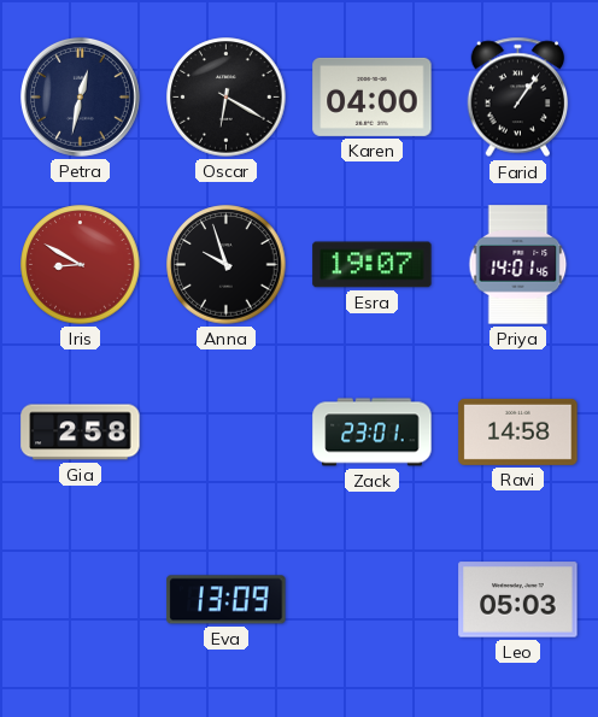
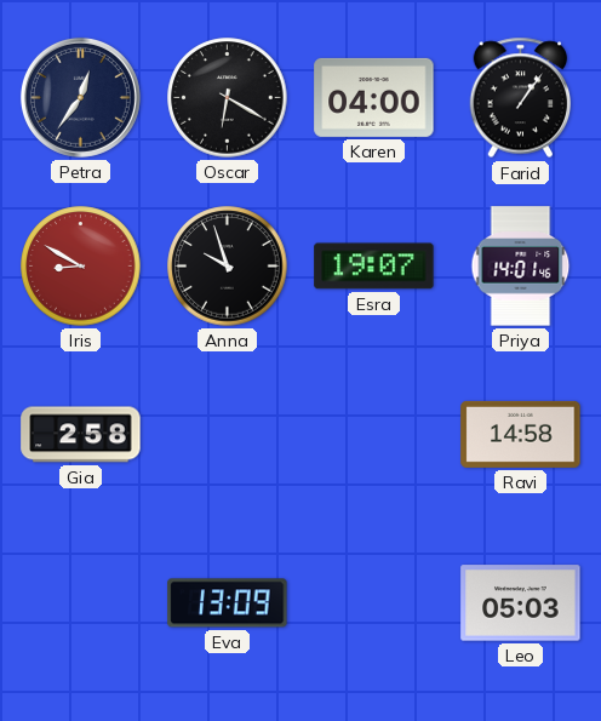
Petra: 12:32 -> 12:36
Zack: 23:01 -> none
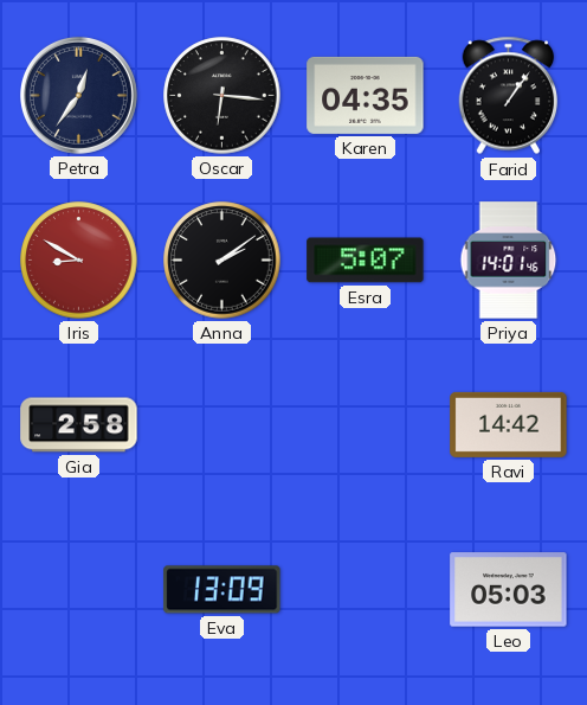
Oscar: 6:20 -> 6:16
Karen: 04:00 -> 04:35
Anna: 9:57 -> 2:09
Esra: 19:07 -> 5:07
Ravi: 14:58 -> 14:42
